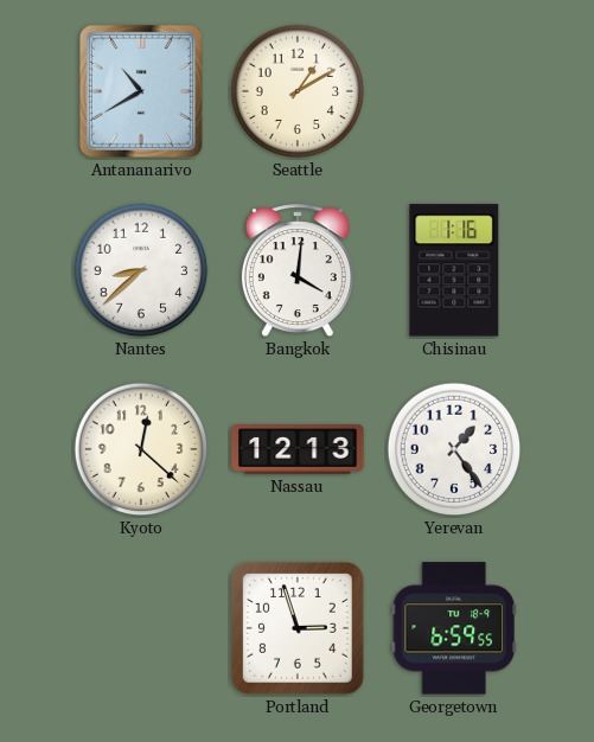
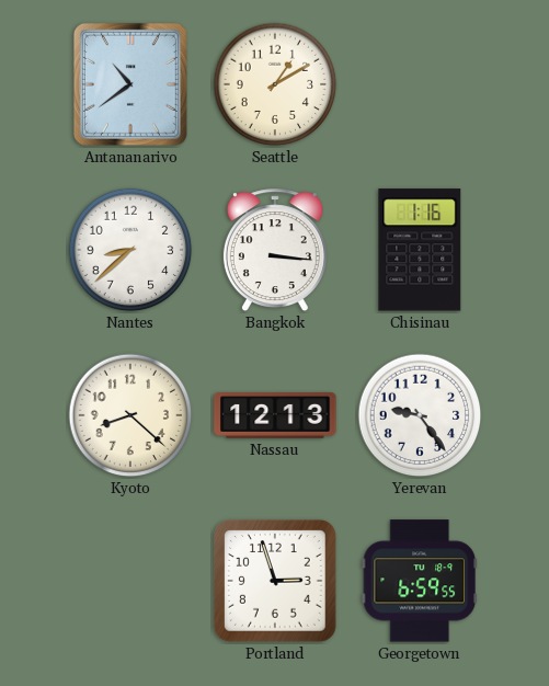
Antananarivo: 10:40 -> 10:39
Bangkok: 4:01 -> 3:16
Kyoto: 12:22 -> 8:22
Yerevan: 1:24 -> 9:24
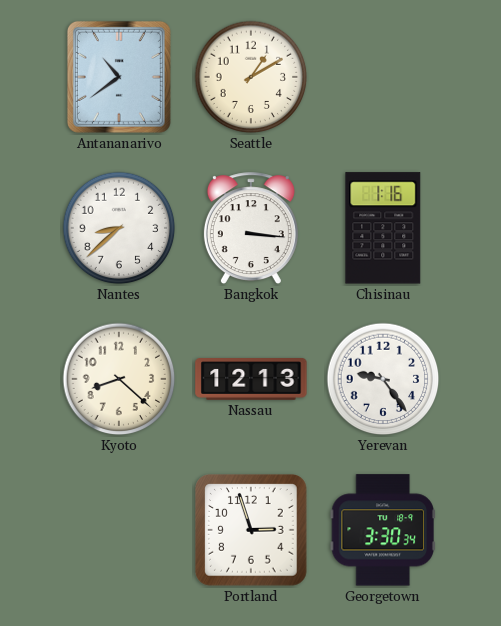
Georgetown: 6:59 -> 3:30
